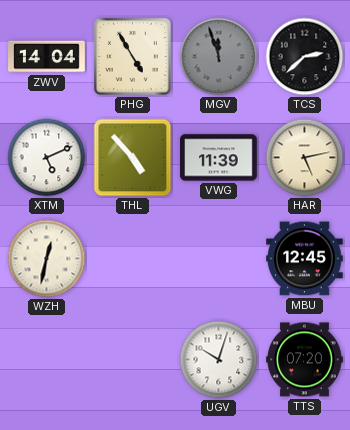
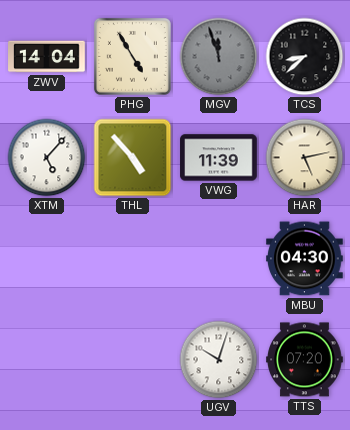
TCS: 2:38 -> 8:38
XTM: 5:11 -> 5:07
WZH: 12:32 -> none
MBU: 12:45 -> 04:30
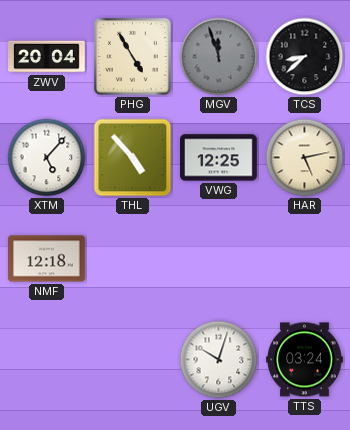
ZWV: 14:04 -> 20:04
VWG: 11:39 -> 12:25
NMF: none -> 12:18
MBU: 04:30 -> none
TTS: 07:20 -> 03:24
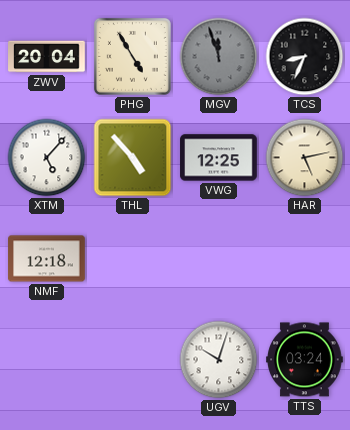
TCS: 8:38 -> 8:34
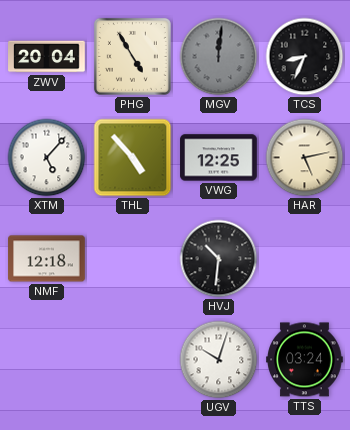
MGV: 11:57 -> 12:01
HVJ: none -> 10:31
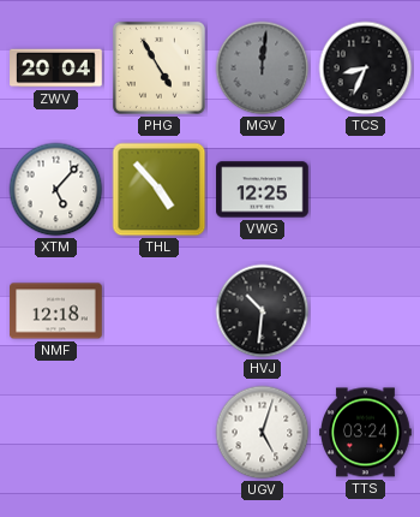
HAR: 5:13 -> none
UGV: 10:03 -> 5:03
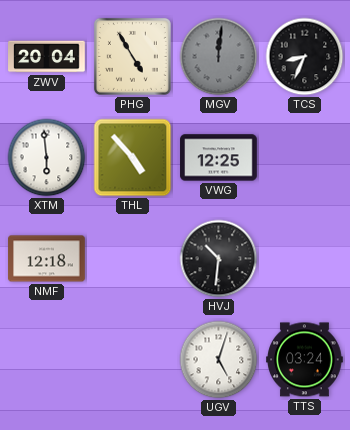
XTM: 5:07 -> 5:59
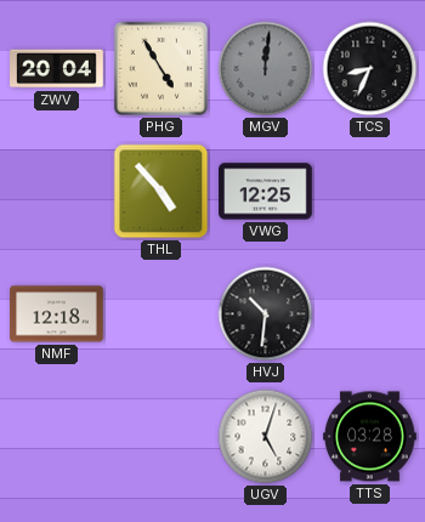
XTM: 5:59 -> none
TTS: 03:24 -> 03:28
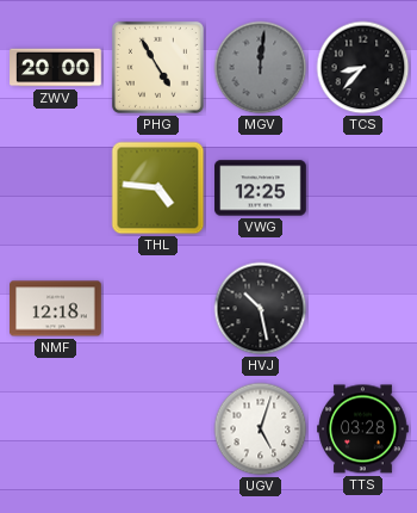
ZWV: 20:04 -> 20:00
TCS: 8:34 -> 8:37
THL: 4:53 -> 4:46
HVJ: 10:31 -> 10:28
